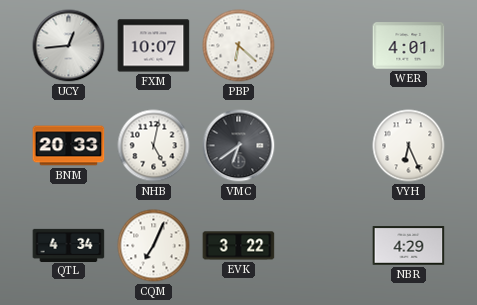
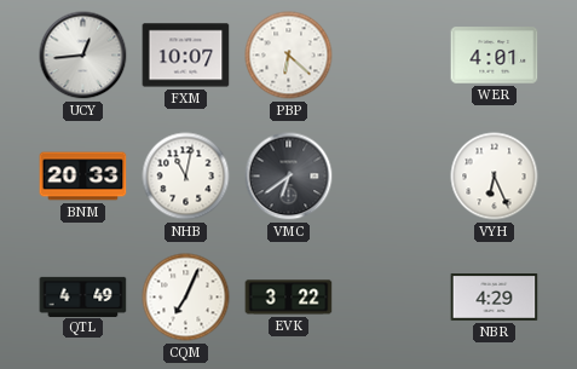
NHB: 5:02 -> 11:02
QTL: 4:34 -> 4:49
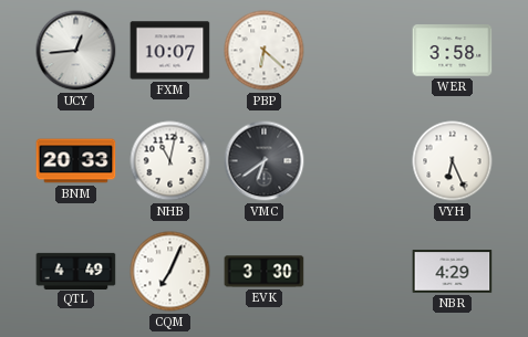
WER: 4:01 -> 3:58
EVK: 3:22 -> 3:30
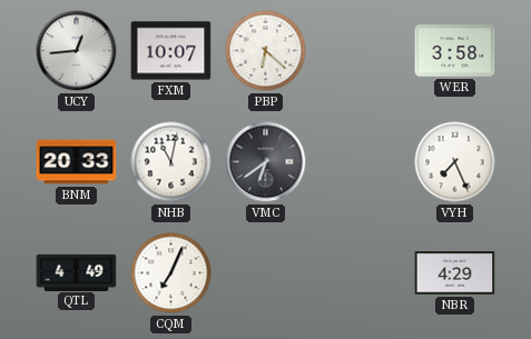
VYH: 6:26 -> 7:26
EVK: 3:30 -> none
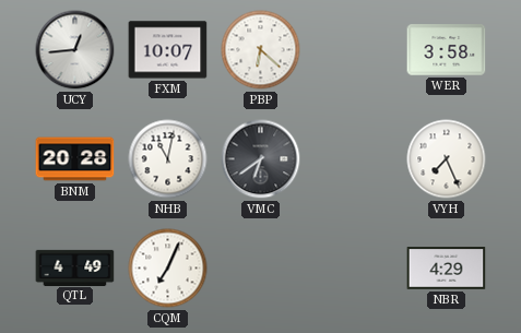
BNM: 20:33 -> 20:28
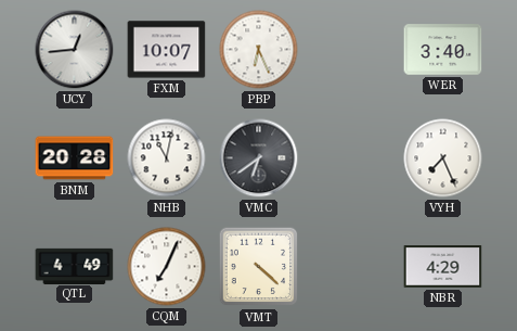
PBP: 6:22 -> 6:26
WER: 3:58 -> 3:40
VMT: none -> 4:22
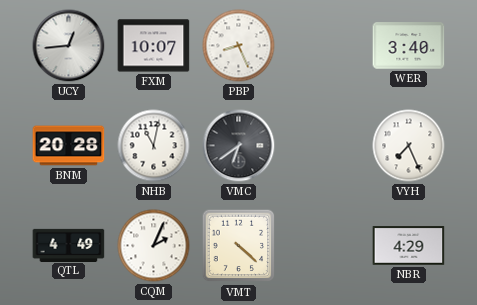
PBP: 6:26 -> 8:26
CQM: 7:04 -> 2:04
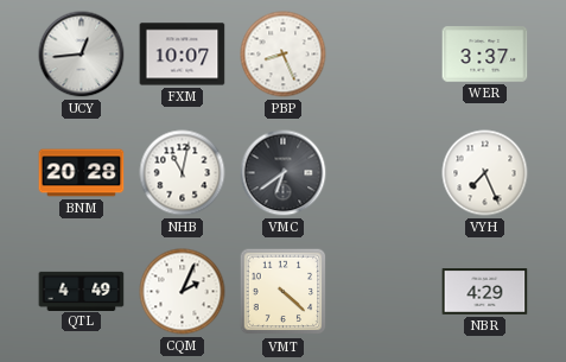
WER: 3:40 -> 3:37
